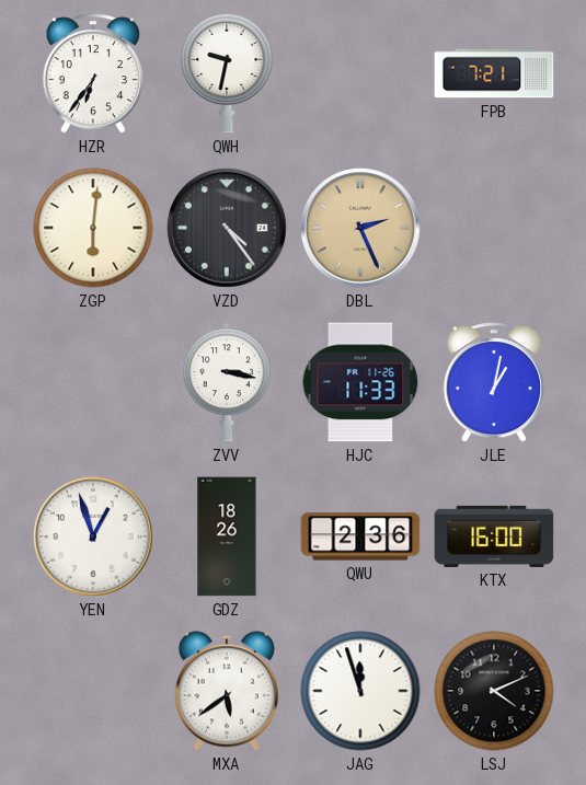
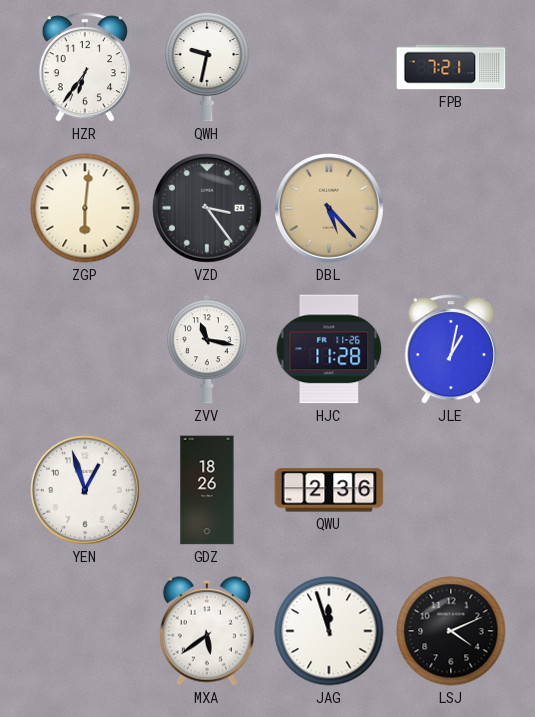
VZD: 4:24 -> 3:24
DBL: 2:26 -> 5:23
ZVV: 3:17 -> 11:17
HJC: 11:33 -> 11:28
KTX: 16:00 -> none
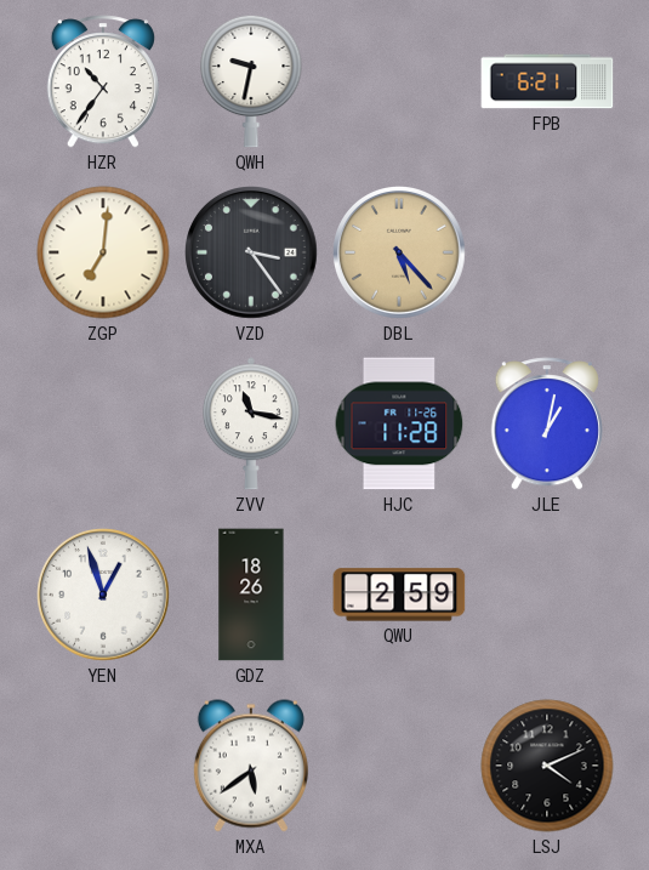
HZR: 6:36 -> 10:36
FPB: 7:21 -> 6:21
ZGP: 6:01 -> 7:01
QWU: 2:36 -> 2:59
JAG: 11:57 -> none
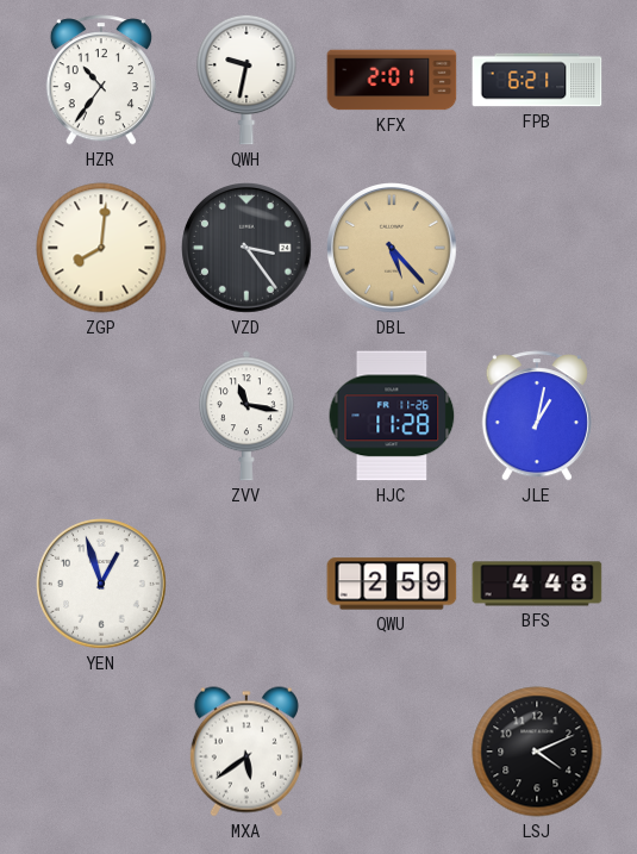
KFX: none -> 2:01
ZGP: 7:01 -> 8:01
GDZ: 18:26 -> none
BFS: none -> 4:48
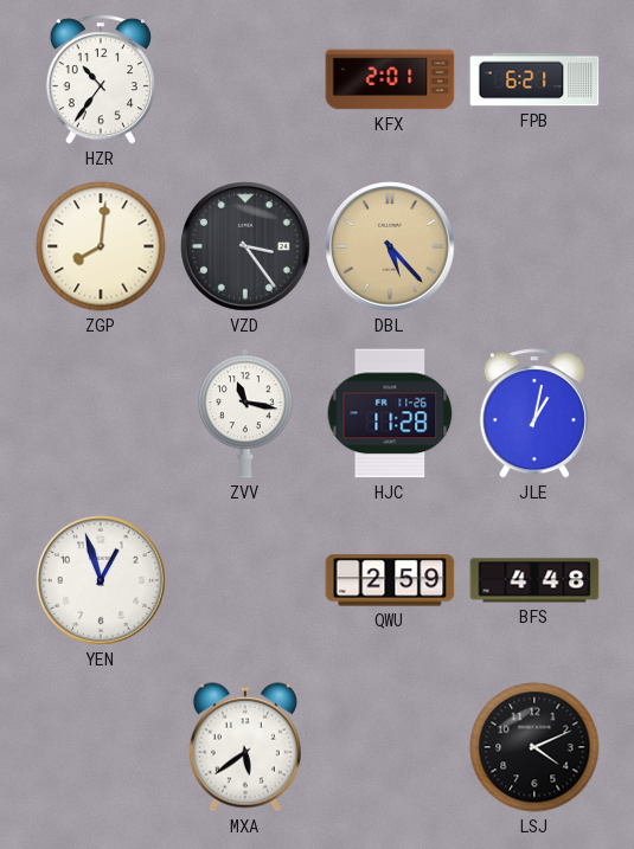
QWH: 9:32 -> none
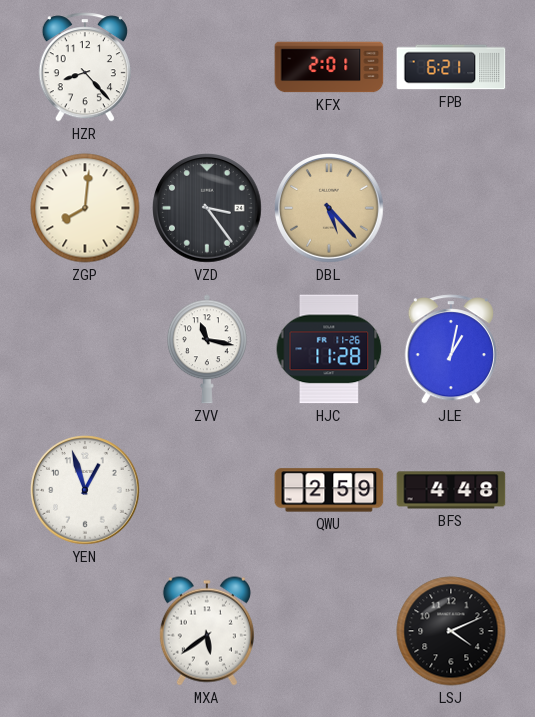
HZR: 10:36 -> 8:23
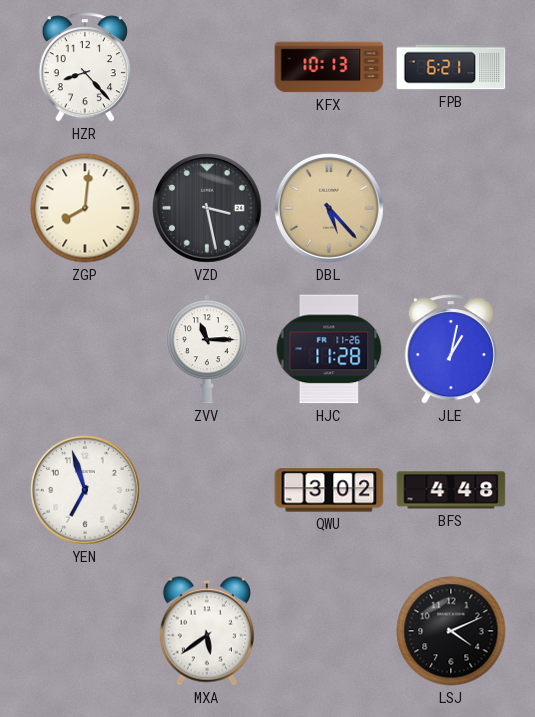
KFX: 2:01 -> 10:13
VZD: 3:24 -> 3:28
ZVV: 11:17 -> 11:15
YEN: 12:57 -> 6:57
QWU: 2:59 -> 3:02
